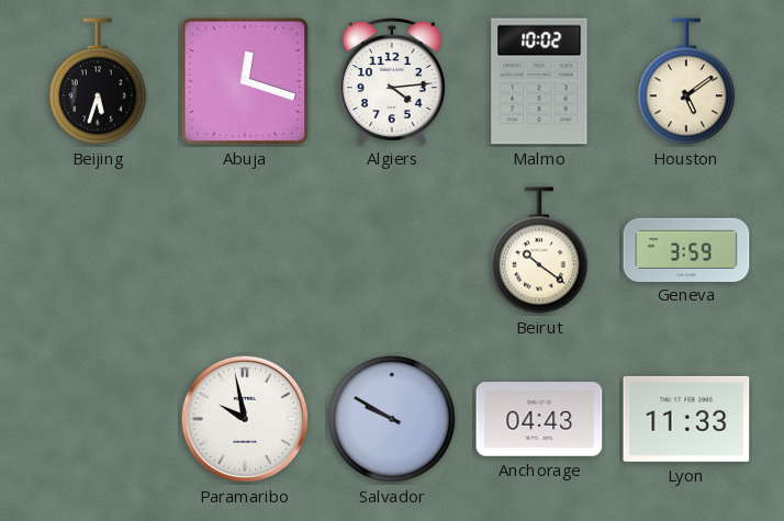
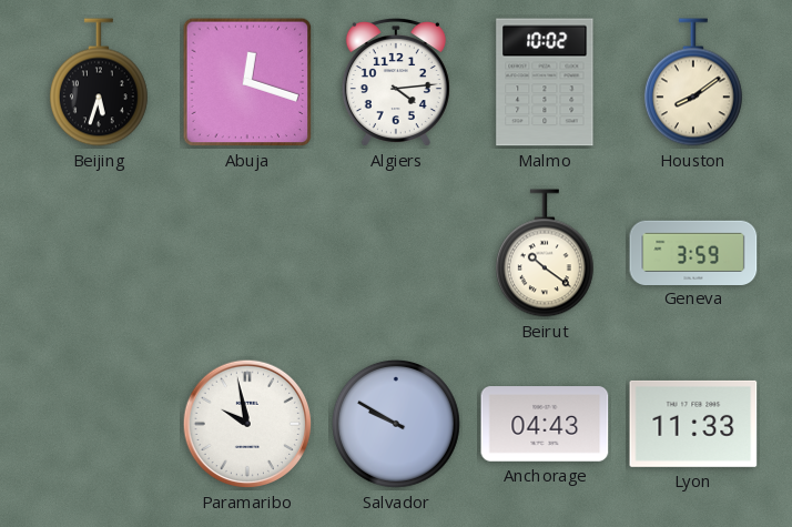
Houston: 5:09 -> 8:09
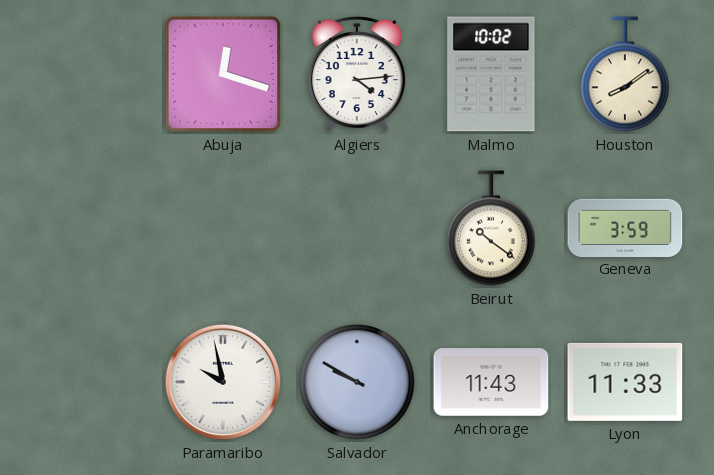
Beijing: 5:33 -> none
Anchorage: 04:43 -> 11:43
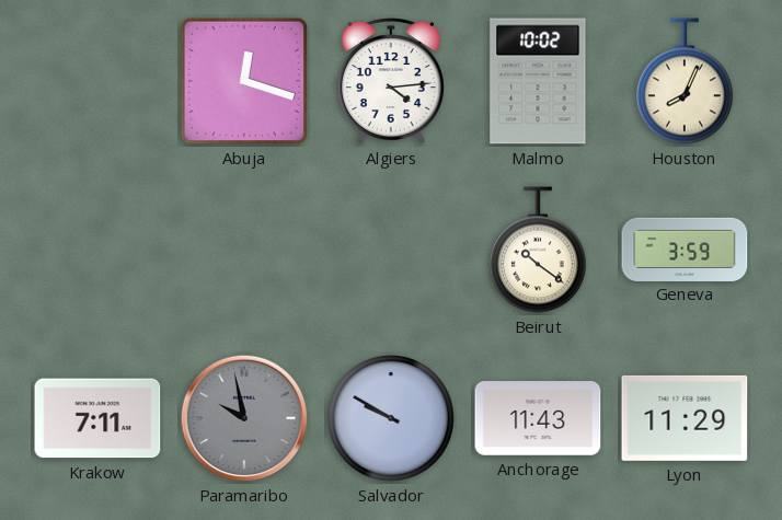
Houston: 8:09 -> 8:04
Krakow: none -> 7:11
Paramaribo dial: white -> grey
Lyon: 11:33 -> 11:29
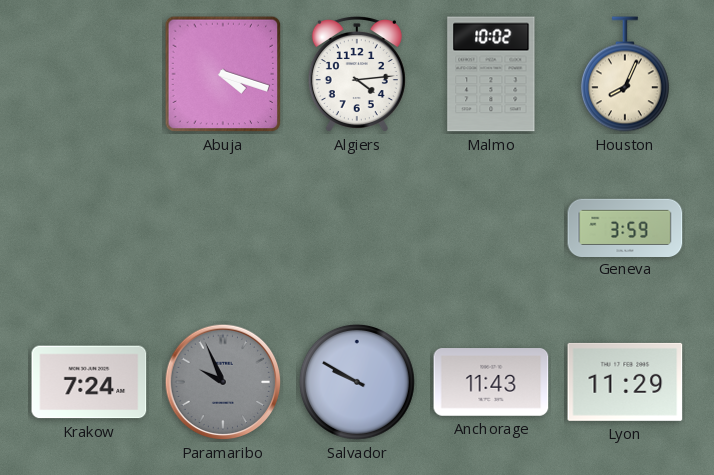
Abuja: 12:18 -> 4:18
Beirut: 10:21 -> none
Krakow: 7:11 -> 7:24
Paramaribo: 9:58 -> 9:56
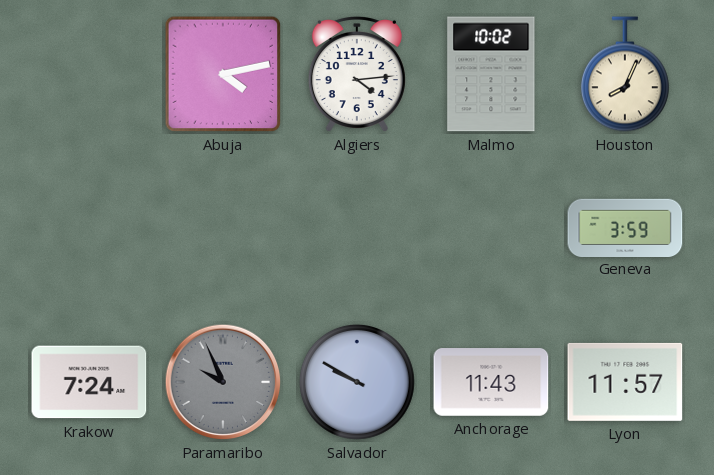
Abuja: 4:18 -> 4:13
Lyon: 11:29 -> 11:57
